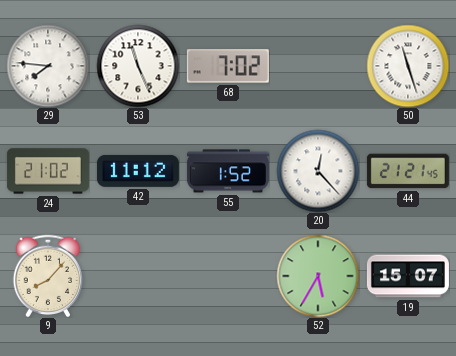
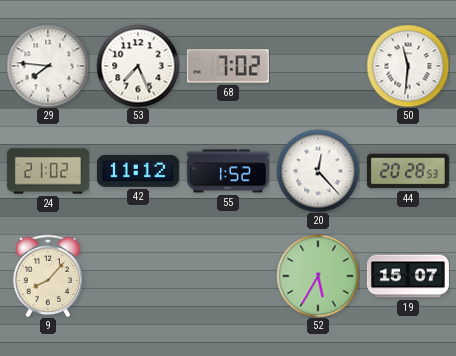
53: 11:26 -> 7:26
50: 11:27 -> 11:31
44: 21:21 -> 20:28
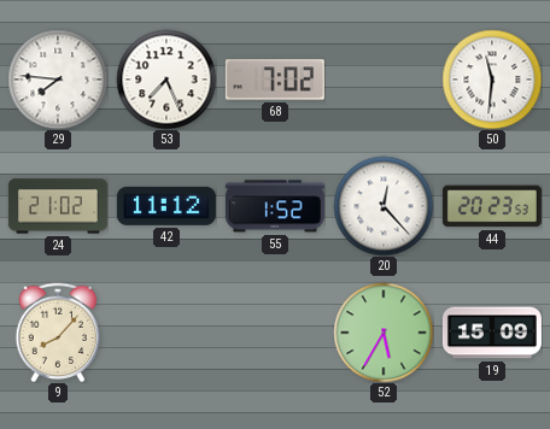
44: 20:28 -> 20:23
19: 15:07 -> 15:09
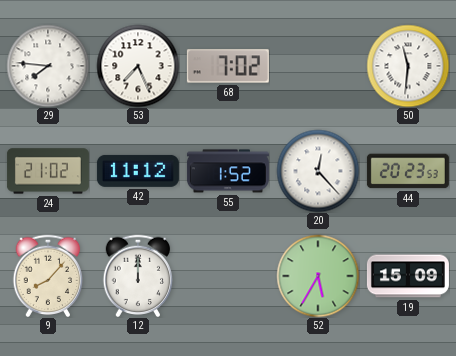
12: none -> 12:00
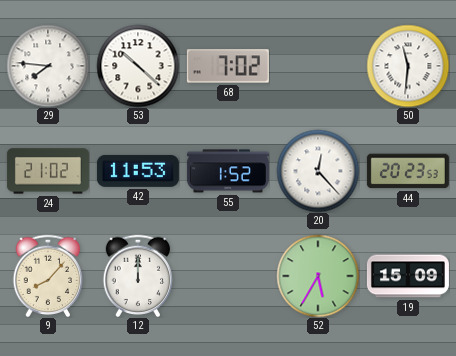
53: 7:26 -> 10:22
42: 11:12 -> 11:53
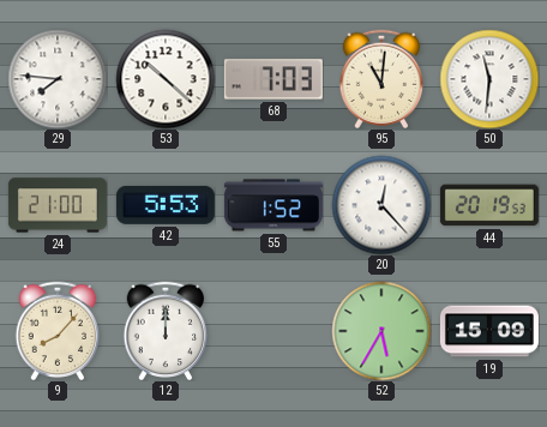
68: 7:02 -> 7:03
95: none -> 11:01
24: 21:02 -> 21:00
42: 11:53 -> 5:53
44: 20:23 -> 20:19
